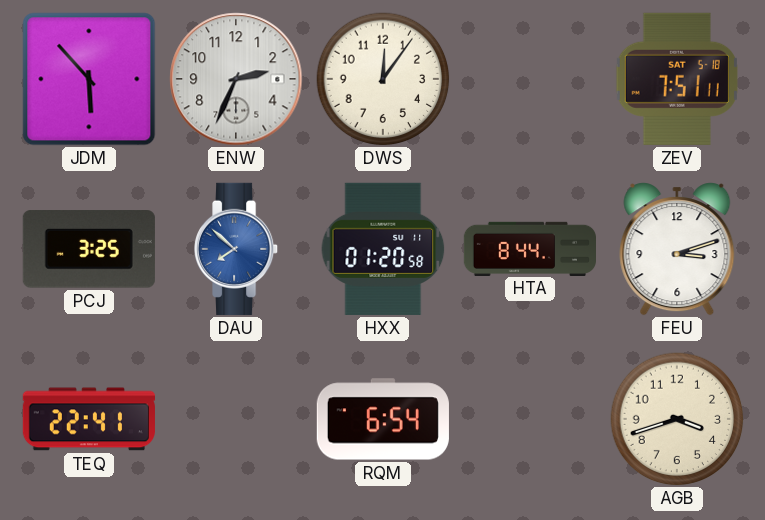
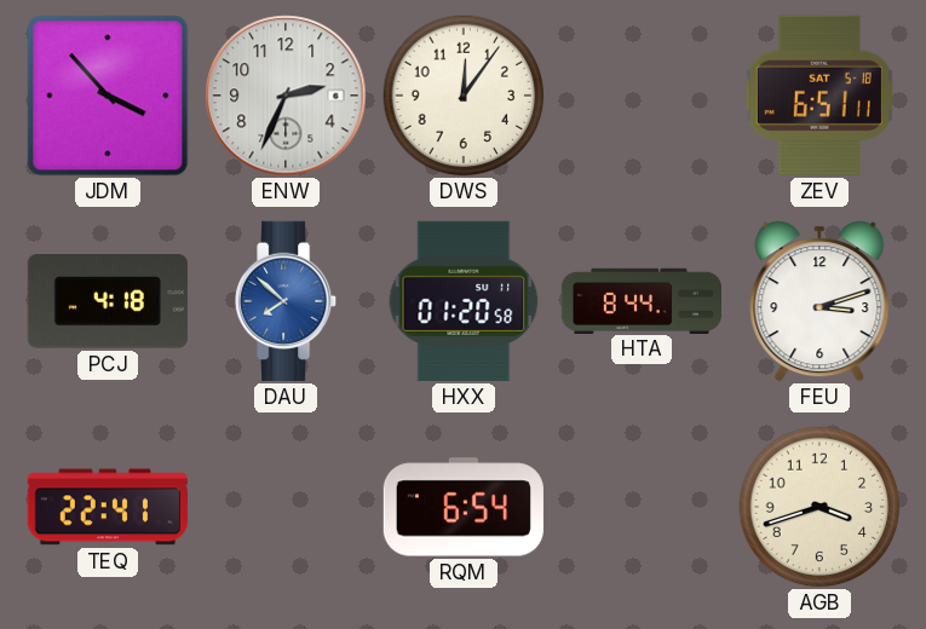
JDM: 5:53 -> 3:53
ZEV: 7:51 -> 6:51
PCJ: 3:25 -> 4:18
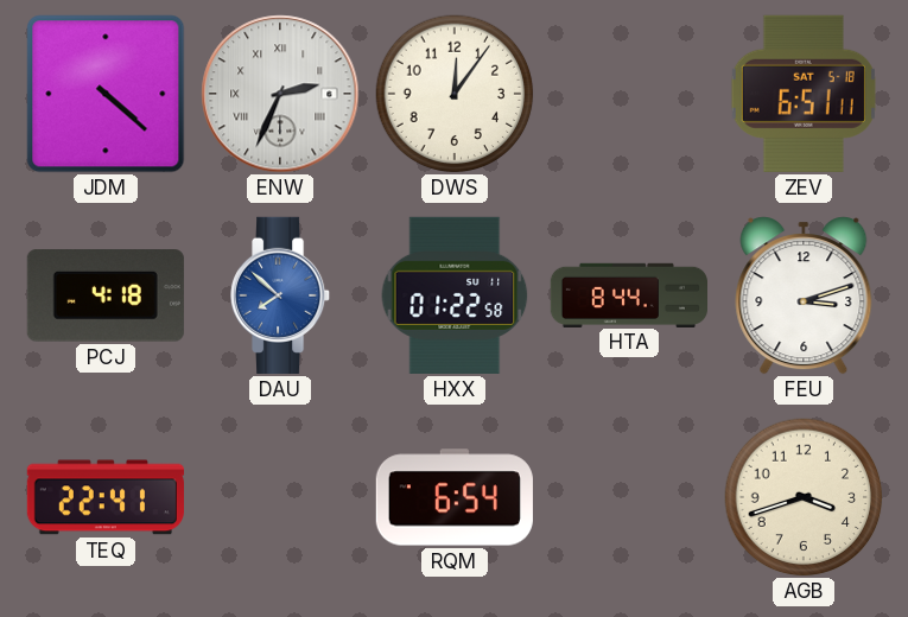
JDM: 3:53 -> 4:22
ENW numerals: Arabic -> Roman
HXX: 01:20 -> 01:22
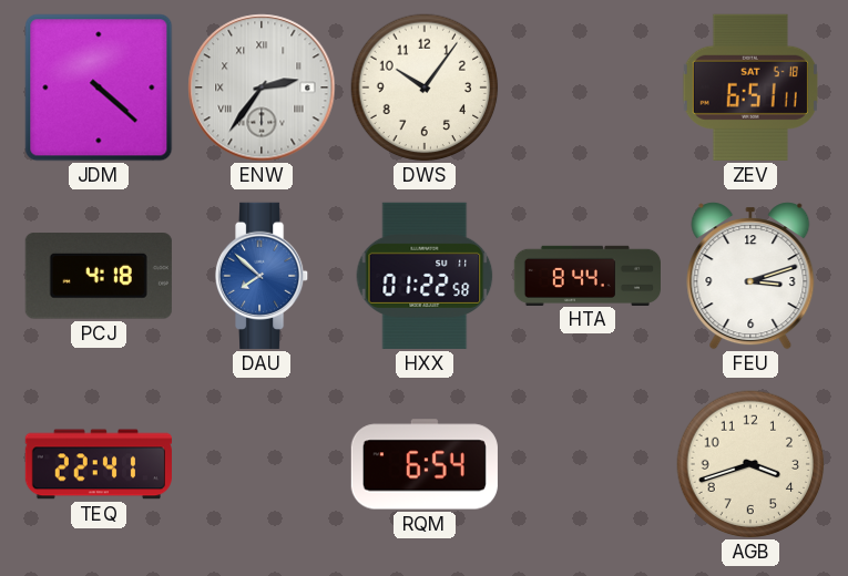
ENW: 2:34 -> 2:36
DWS: 12:06 -> 10:06
